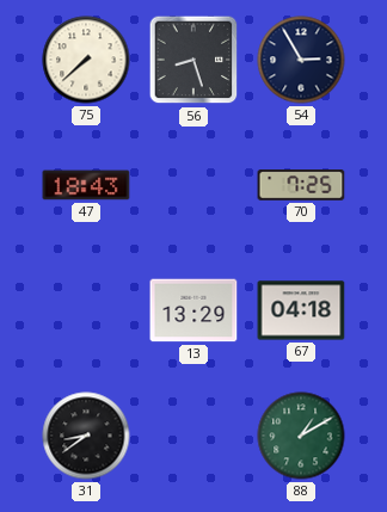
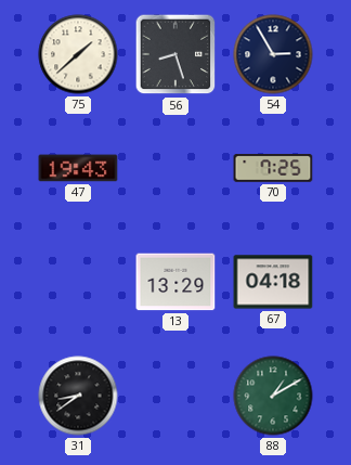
75: 7:38 -> 1:38
47: 18:43 -> 19:43
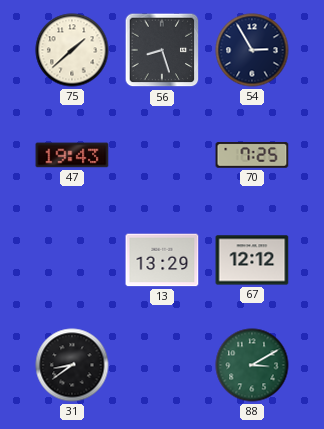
67: 04:18 -> 12:12
88: 1:10 -> 3:10
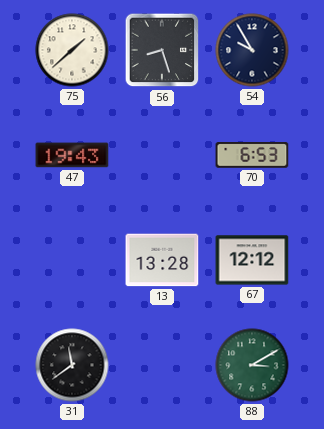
54: 2:55 -> 9:55
70: 7:25 -> 6:53
13: 13:29 -> 13:28
31: 8:39 -> 11:39
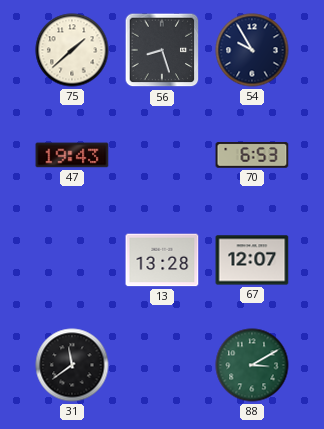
67: 12:12 -> 12:07
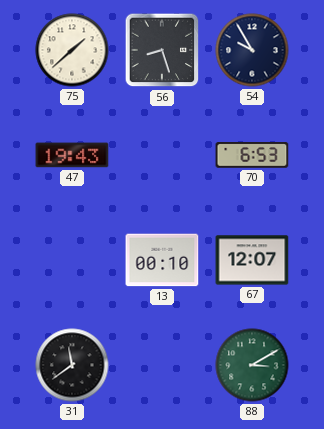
13: 13:28 -> 00:10
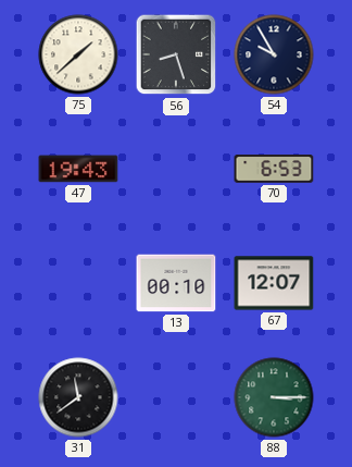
88: 3:10 -> 3:15
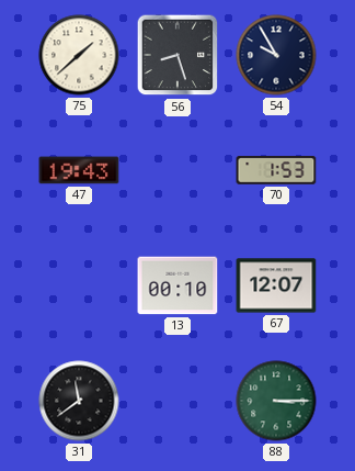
70: 6:53 -> 1:53
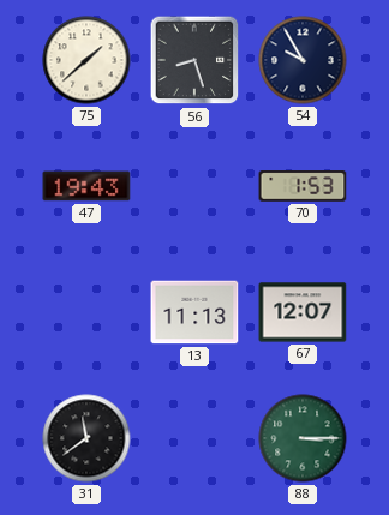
13: 00:10 -> 11:13
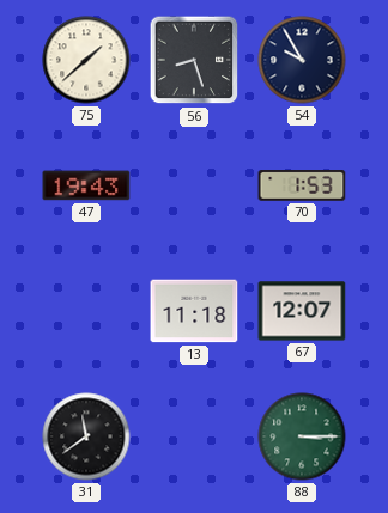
13: 11:13 -> 11:18
